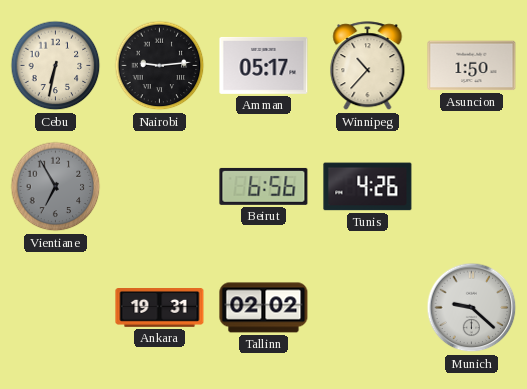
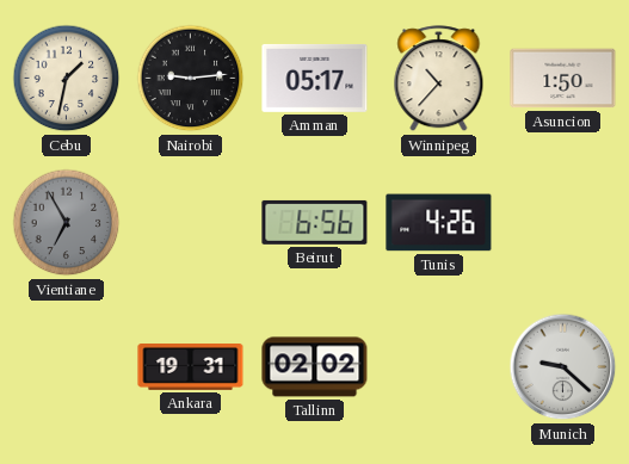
Cebu: 6:32 -> 1:32
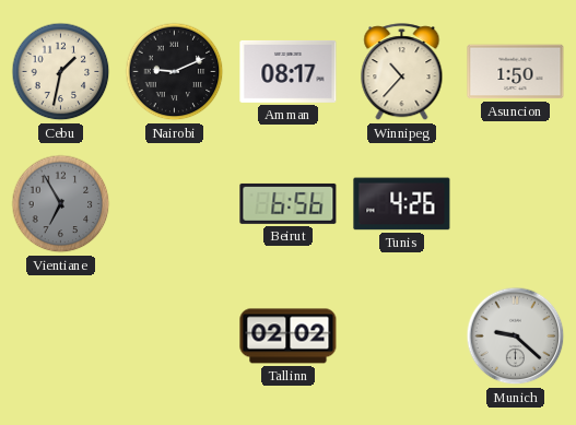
Nairobi: 9:14 -> 9:11
Amman: 05:17 -> 08:17
Ankara: 19:31 -> none
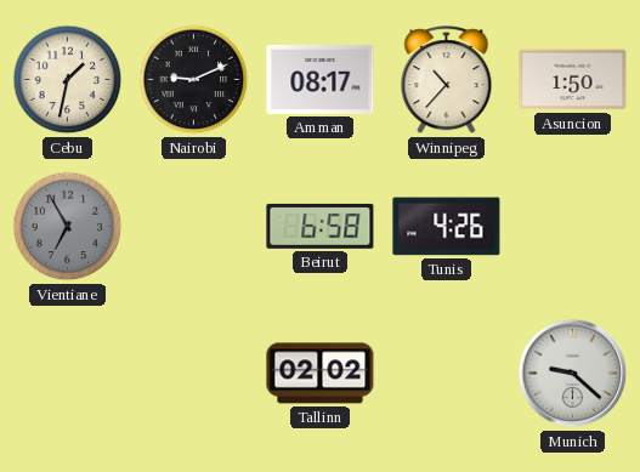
Beirut: 6:56 -> 6:58
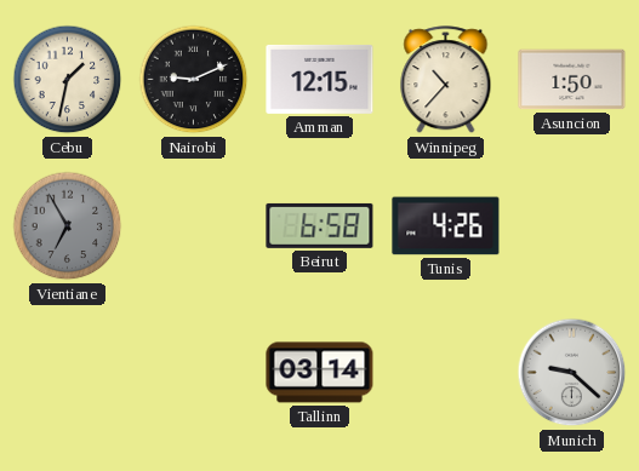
Amman: 08:17 -> 12:15
Tallinn: 02:02 -> 03:14
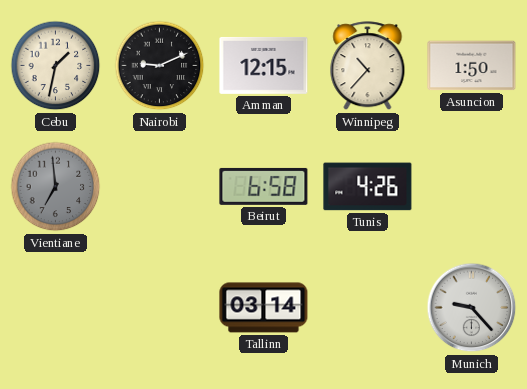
Vientiane: 6:55 -> 6:59
Munich: 9:22 -> 9:23
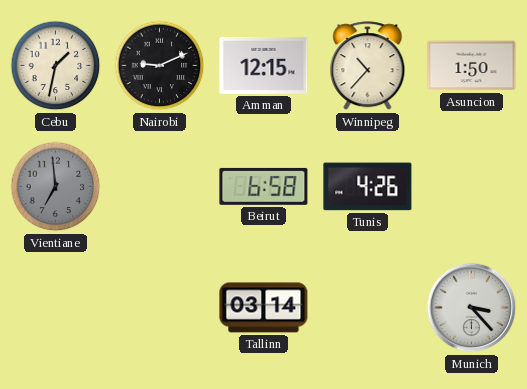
Munich: 9:23 -> 3:23
